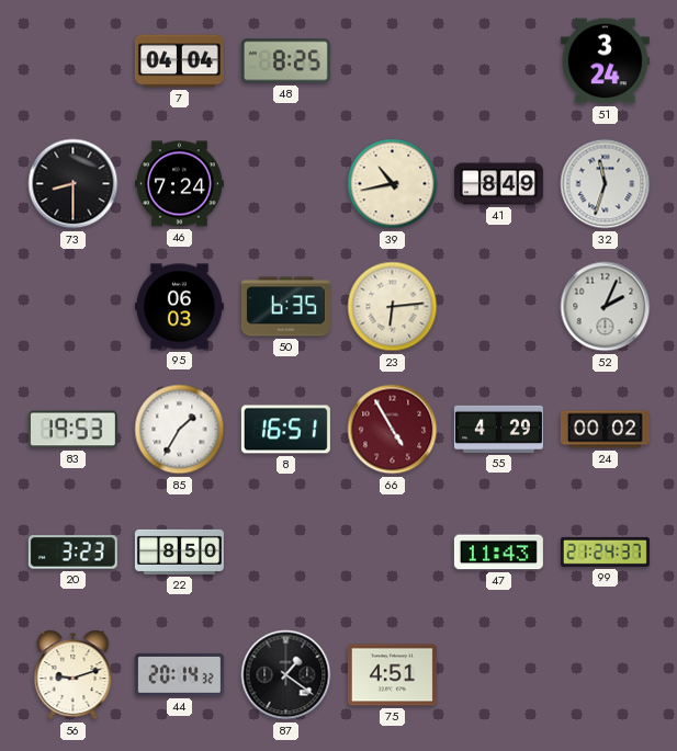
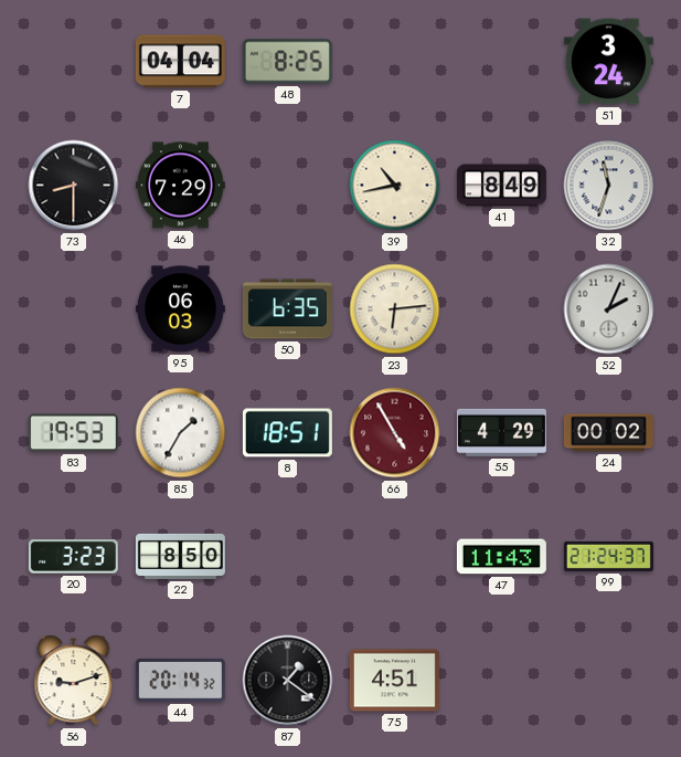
46: 7:24 -> 7:29
8: 16:51 -> 18:51
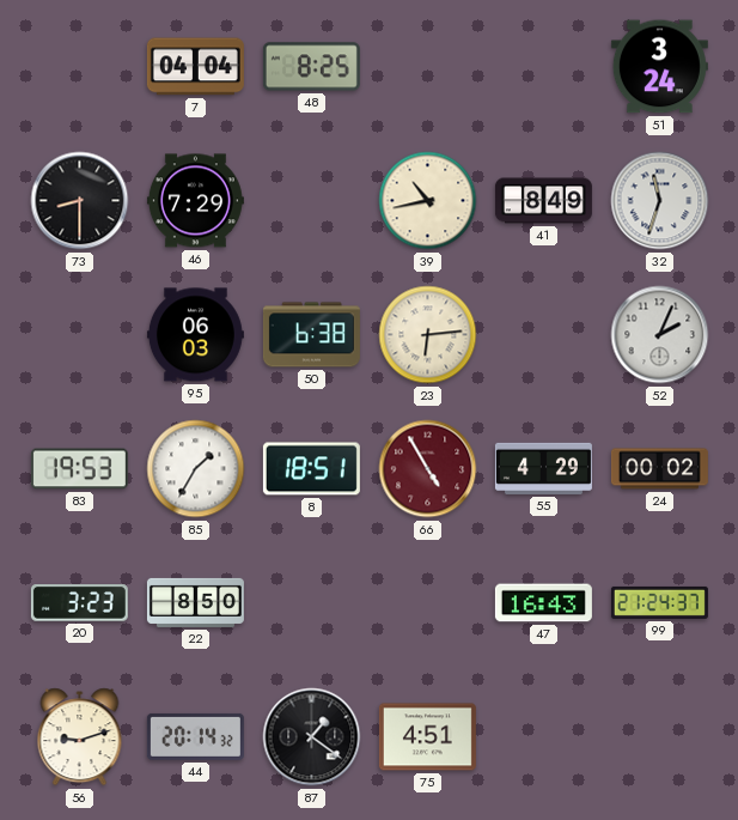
50: 6:35 -> 6:38
47: 11:43 -> 16:43
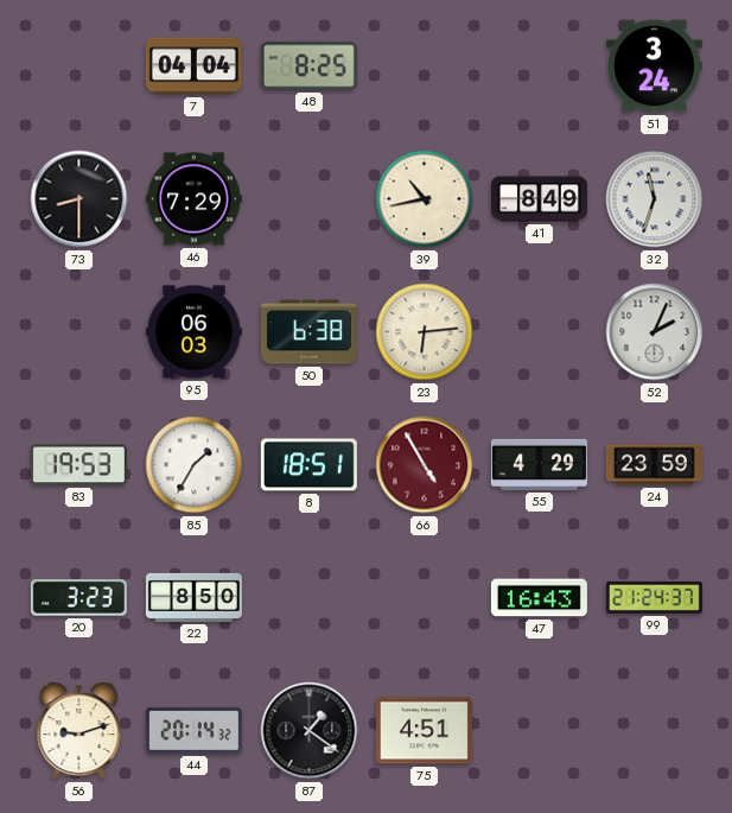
24: 00:02 -> 23:59
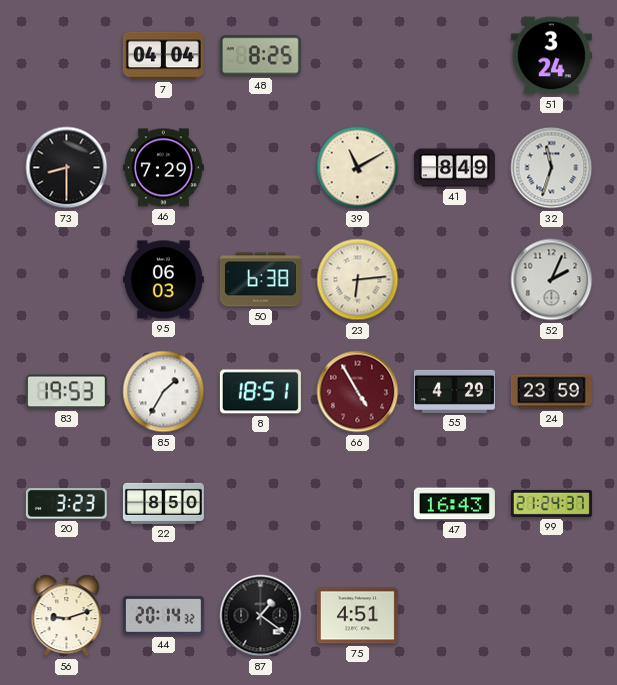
39: 10:43 -> 11:10
